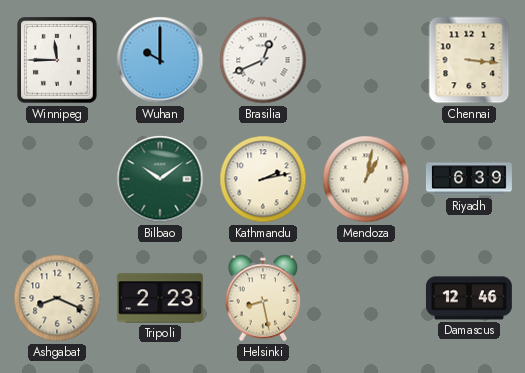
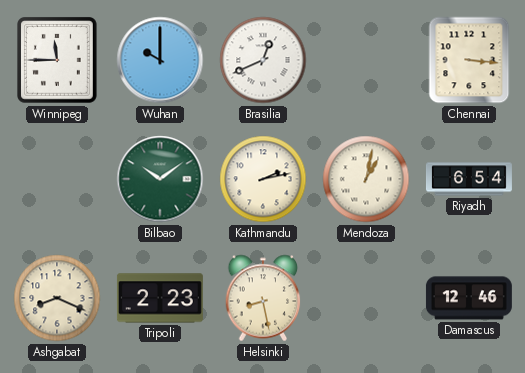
Riyadh: 6:39 -> 6:54
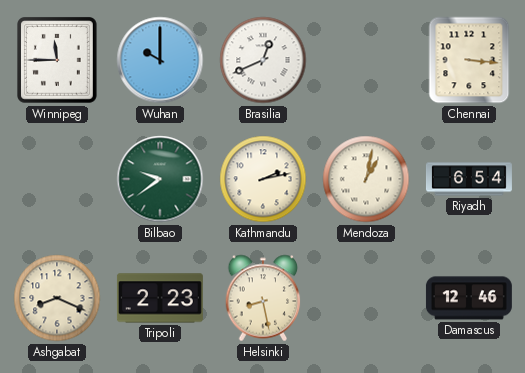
Bilbao: 10:09 -> 9:39
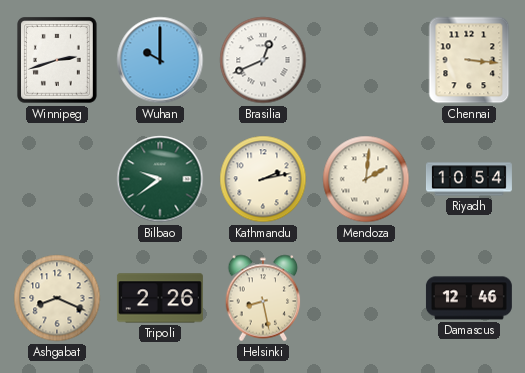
Winnipeg: 11:45 -> 2:42
Mendoza: 1:02 -> 2:01
Riyadh: 6:54 -> 10:54
Tripoli: 2:23 -> 2:26
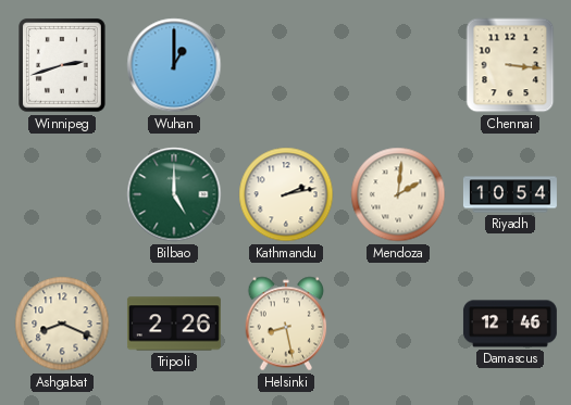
Wuhan: 10:00 -> 1:00
Brasilia: 12:41 -> none
Bilbao: 9:39 -> 5:00
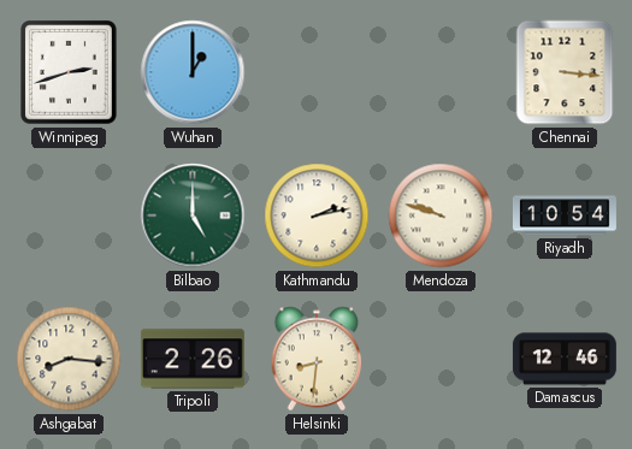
Mendoza: 2:01 -> 9:48
Ashgabat: 8:19 -> 8:16
Helsinki: 8:28 -> 8:31
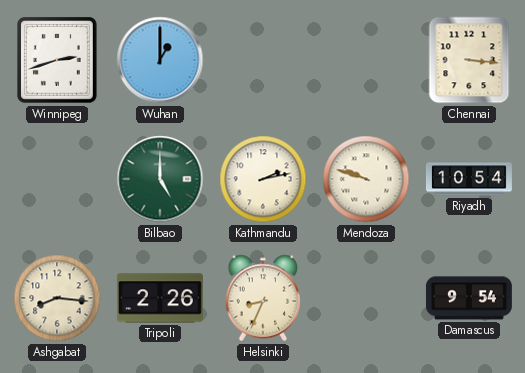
Helsinki: 8:31 -> 8:34
Damascus: 12:46 -> 9:54
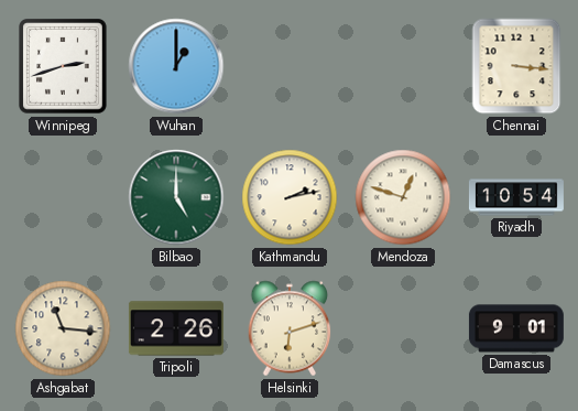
Mendoza: 9:48 -> 12:48
Ashgabat: 8:16 -> 11:16
Helsinki: 8:34 -> 6:12
Damascus: 9:54 -> 9:01
